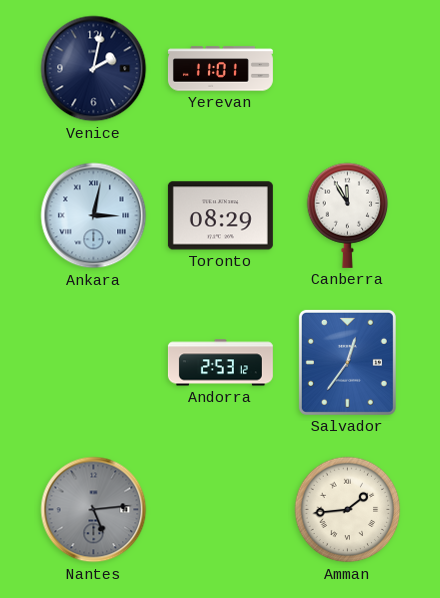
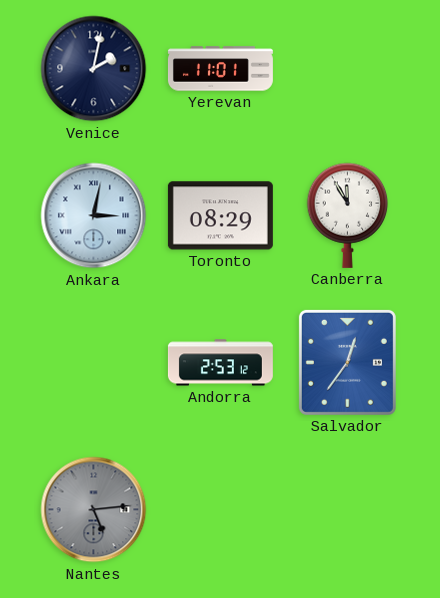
Amman: 1:44 -> none
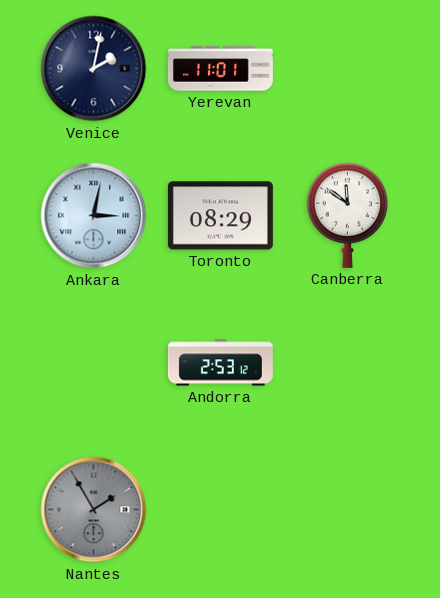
Canberra: 11:55 -> 11:51
Salvador: 12:36 -> none
Nantes: 5:14 -> 1:55
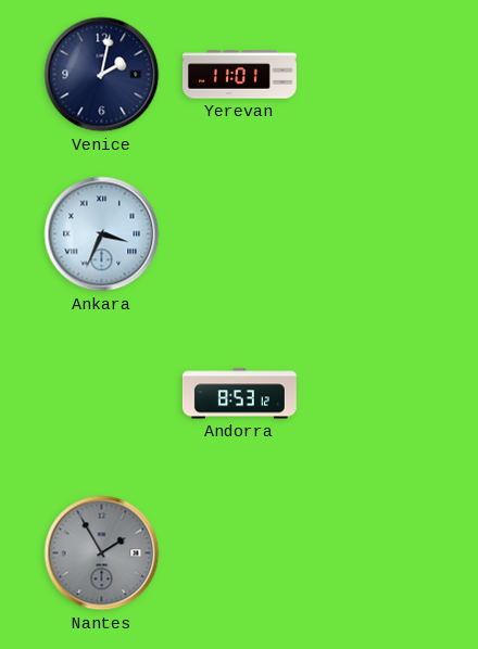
Ankara: 3:02 -> 3:34
Toronto: 08:29 -> none
Canberra: 11:51 -> none
Andorra: 2:53 -> 8:53
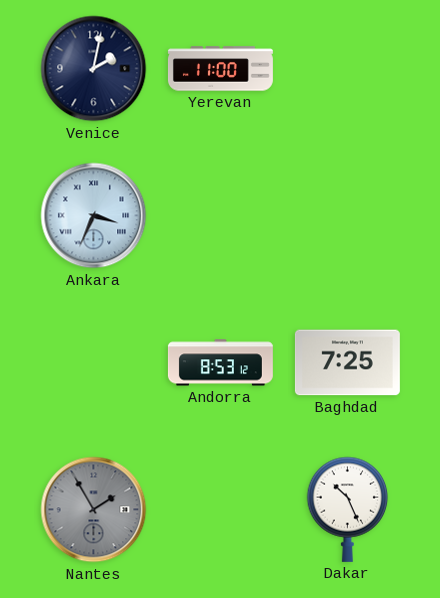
Yerevan: 11:01 -> 11:00
Baghdad: none -> 7:25
Dakar: none -> 10:26
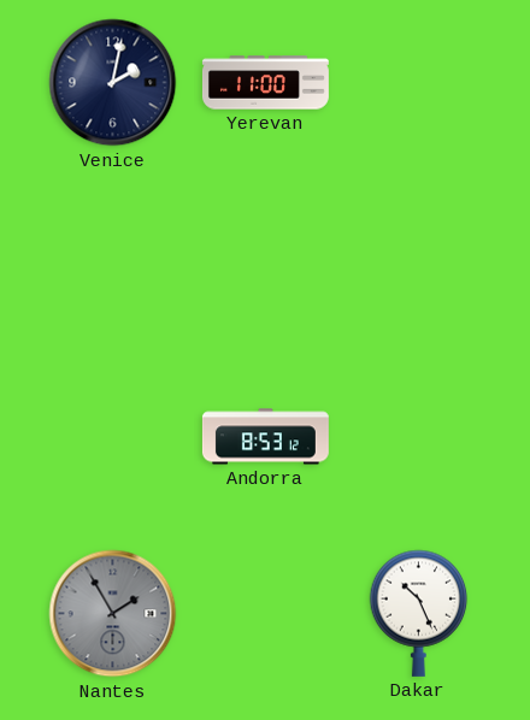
Ankara: 3:34 -> none
Baghdad: 7:25 -> none
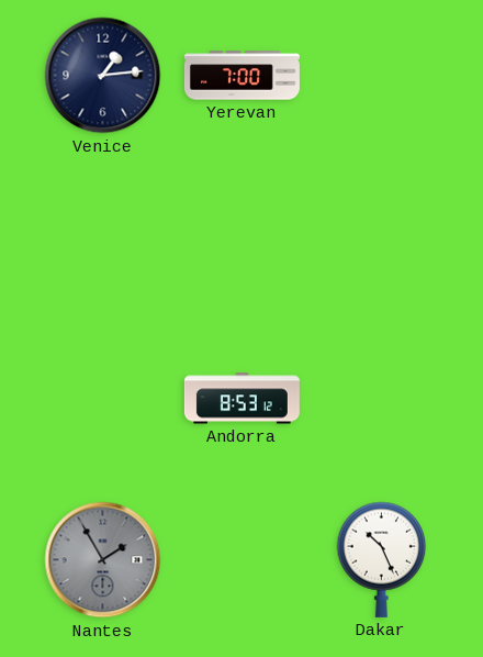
Venice: 2:02 -> 1:14
Yerevan: 11:00 -> 7:00
